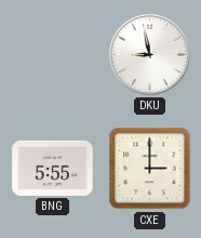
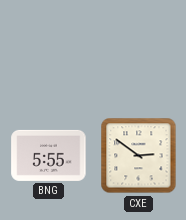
DKU: 8:58 -> none
CXE: 3:00 -> 2:51
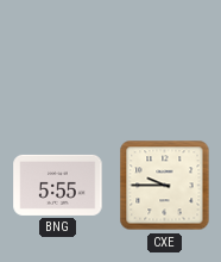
CXE: 2:51 -> 9:45
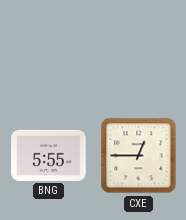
CXE: 9:45 -> 12:45
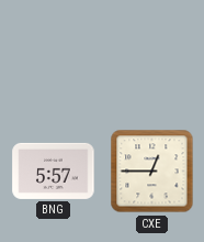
BNG: 5:55 -> 5:57
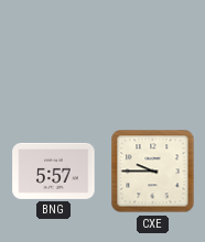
CXE: 12:45 -> 9:45
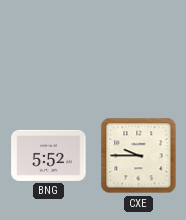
BNG: 5:57 -> 5:52
